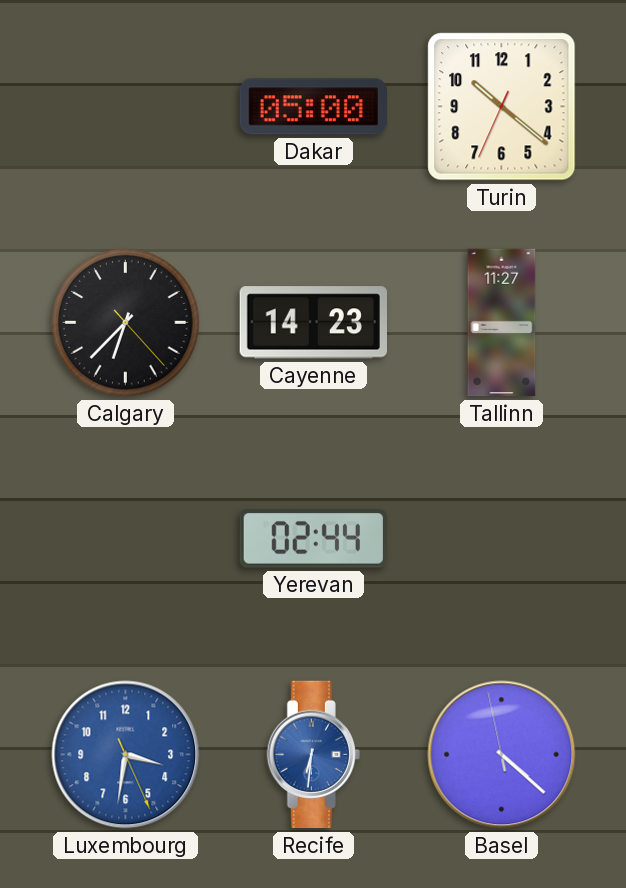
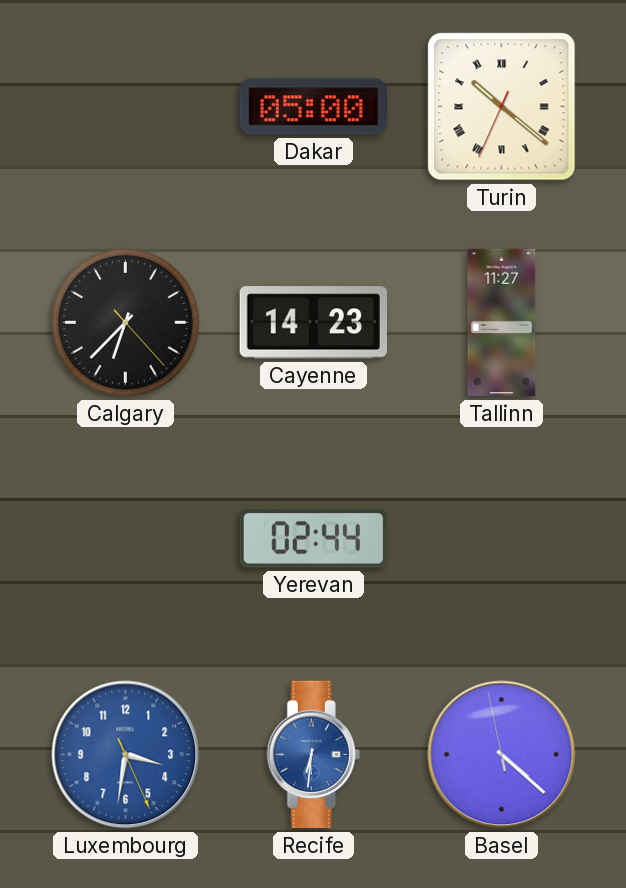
Turin numerals: Arabic -> Roman
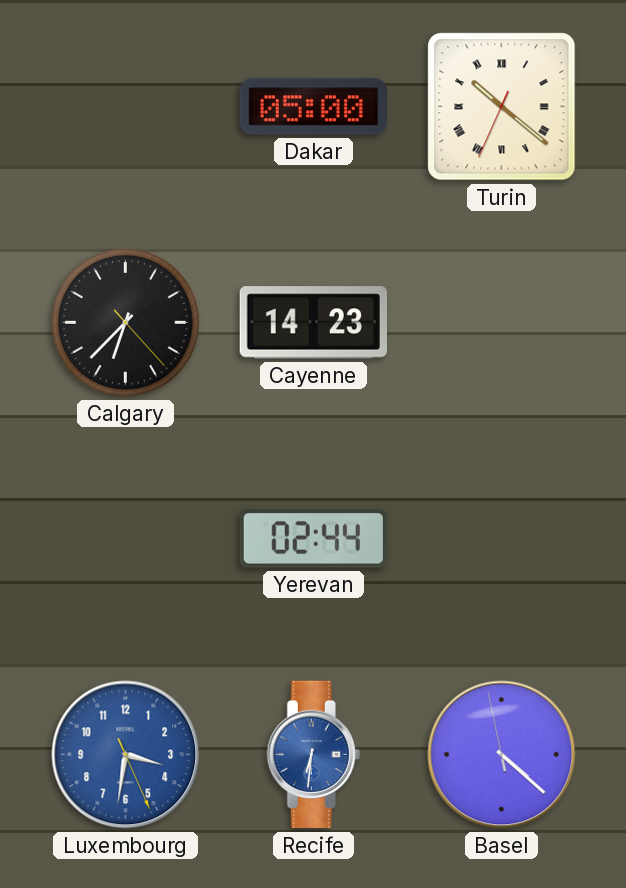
Tallinn: 11:27 -> none
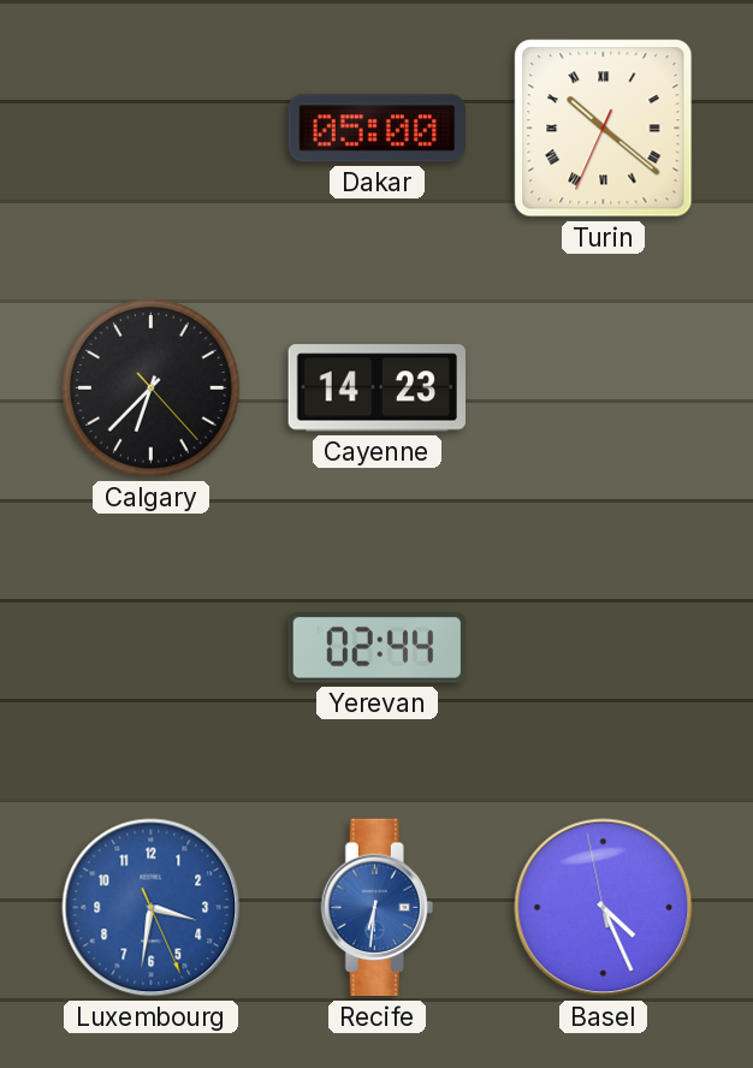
Basel: 4:21 -> 4:25
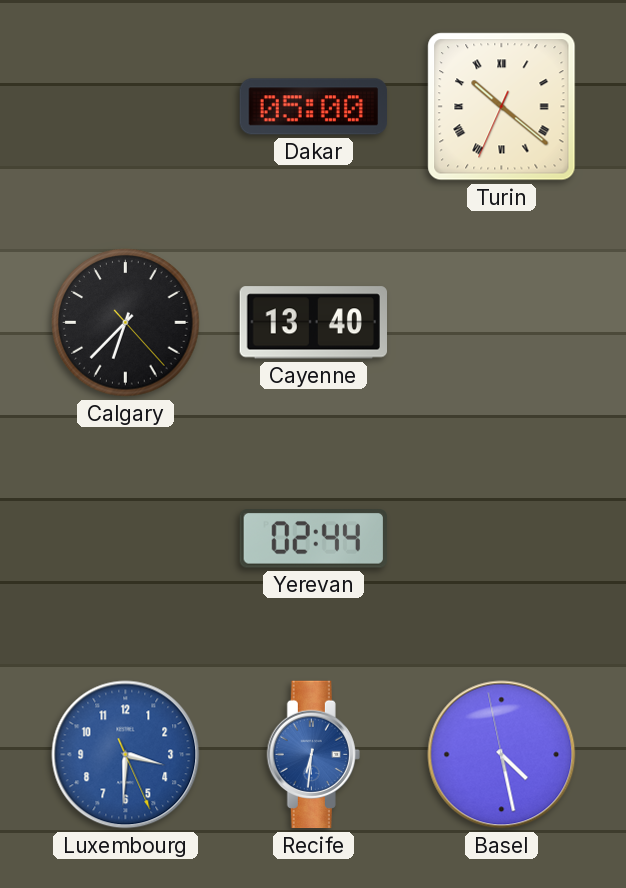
Cayenne: 14:23 -> 13:40
Luxembourg: 3:31 -> 3:30
Basel: 4:25 -> 4:27
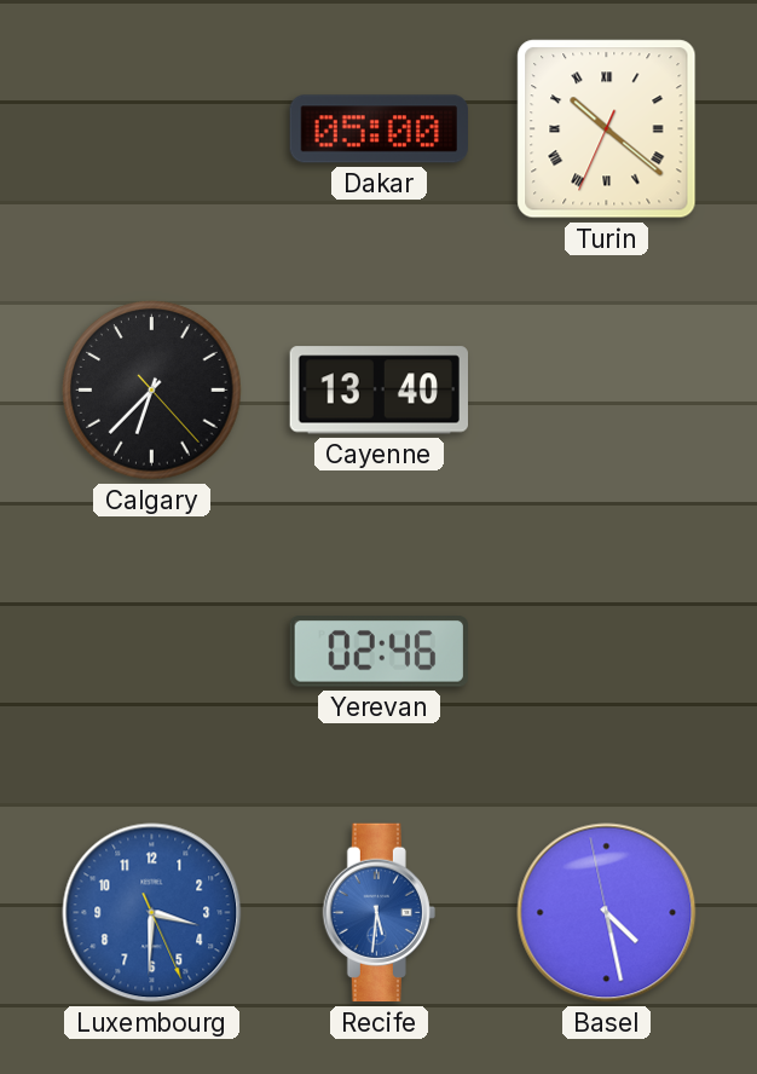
Yerevan: 02:44 -> 02:46
Recife: 6:31 -> 5:31
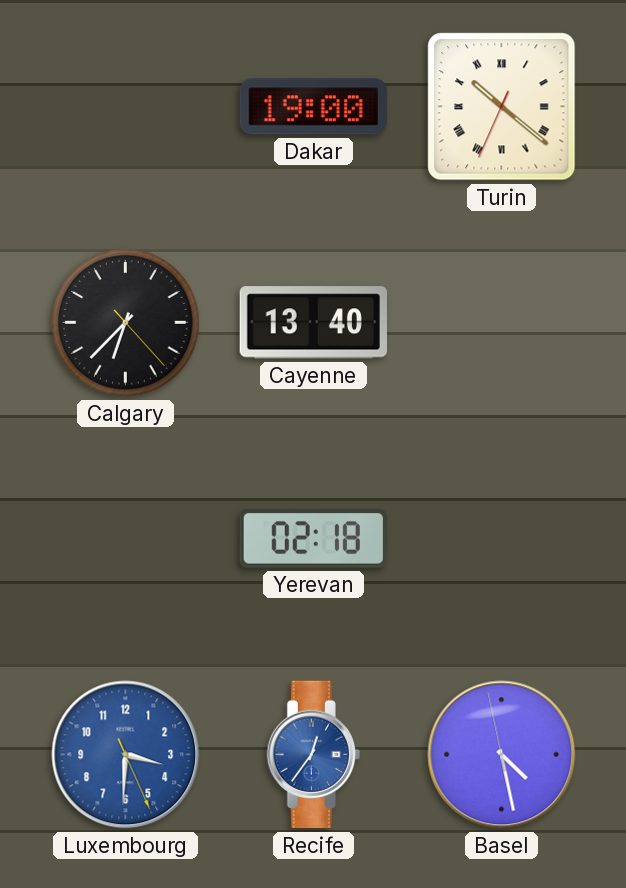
Dakar: 05:00 -> 19:00
Yerevan: 02:46 -> 02:18
Recife: 5:31 -> 12:36
